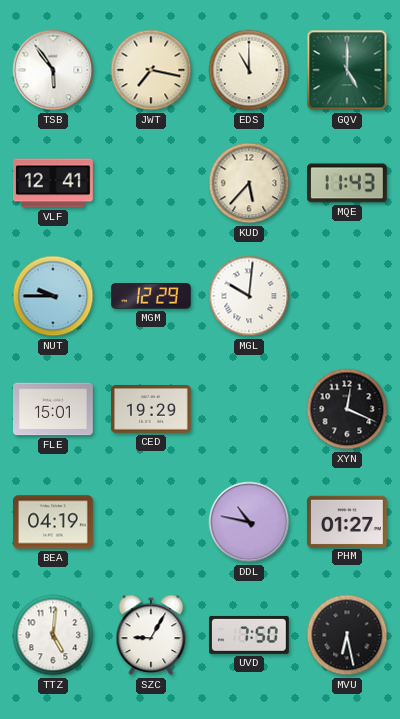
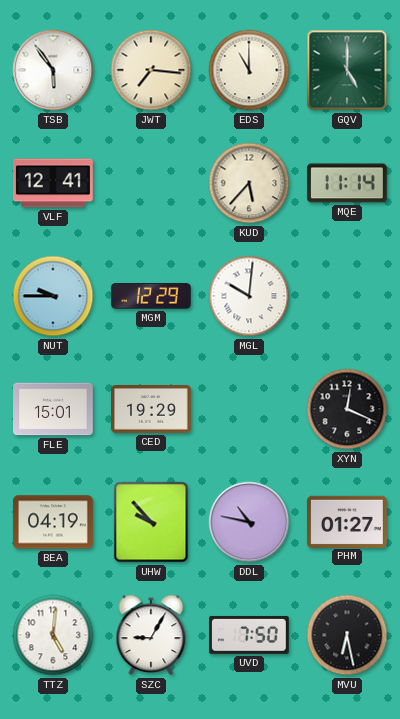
JWT: 7:17 -> 7:16
MQE: 11:43 -> 11:14
UHW: none -> 9:53
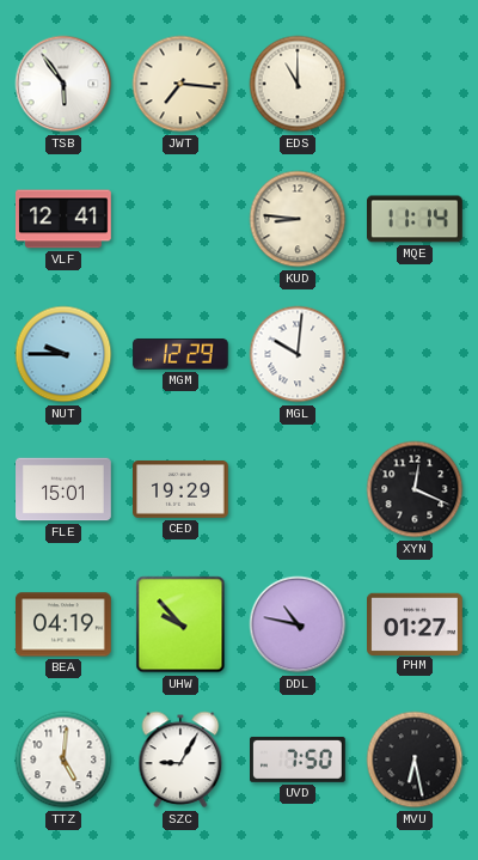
GQV: 5:00 -> none
KUD: 5:37 -> 8:46
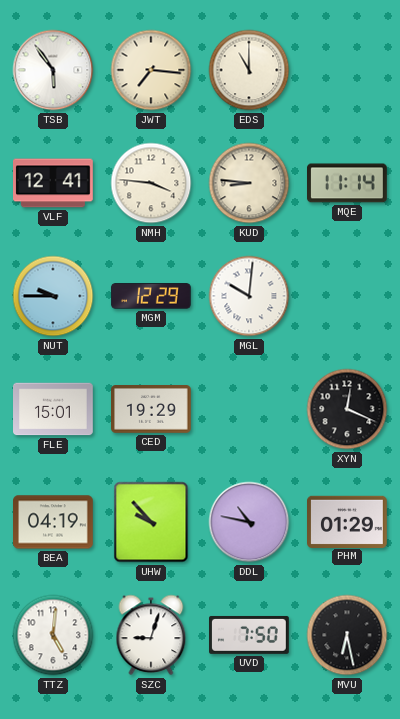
NMH: none -> 3:46
PHM: 01:27 -> 01:29
SZC: 9:05 -> 9:03
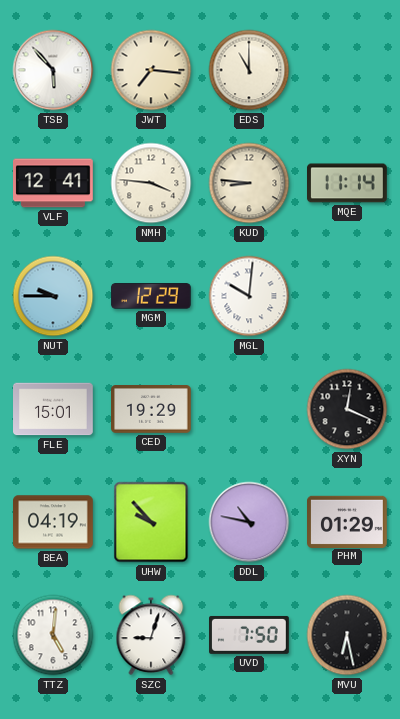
TSB: 5:54 -> 5:53
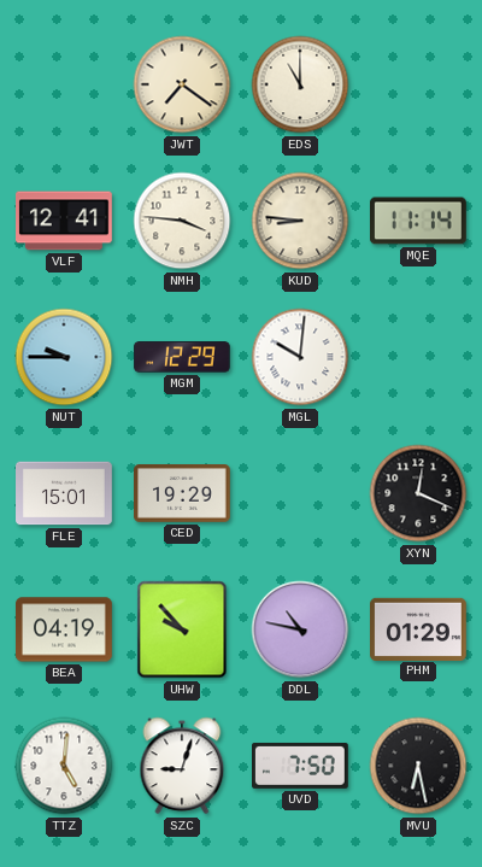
TSB: 5:53 -> none
JWT: 7:16 -> 7:21
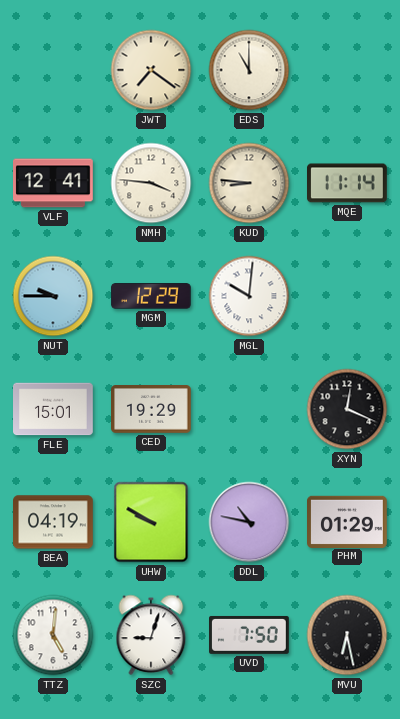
UHW: 9:53 -> 9:50
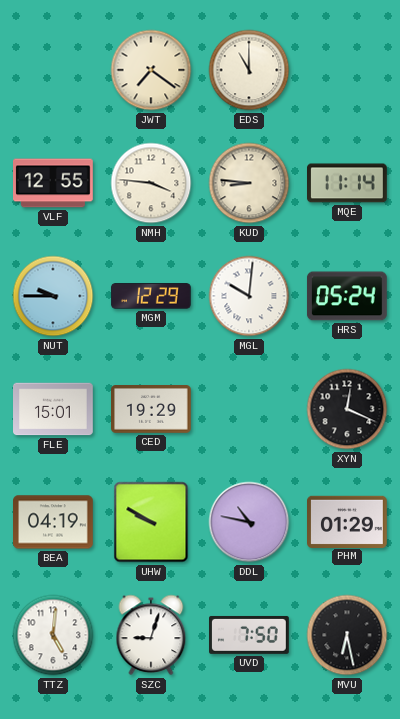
VLF: 12:41 -> 12:55
HRS: none -> 05:24
